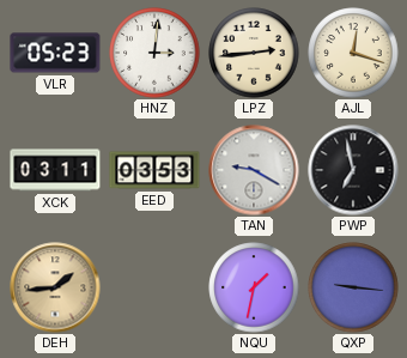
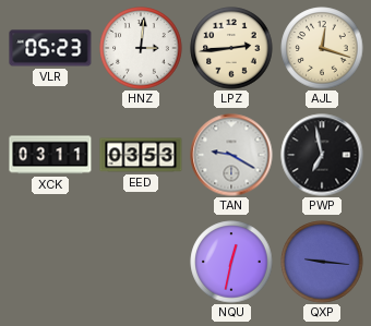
DEH: 1:44 -> none
NQU: 1:32 -> 12:32
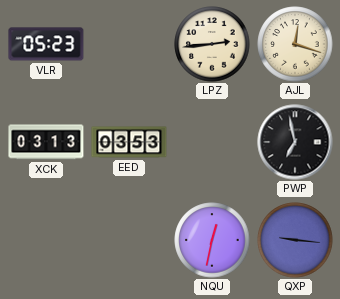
HNZ: 3:01 -> none
XCK: 03:11 -> 03:13
TAN: 9:20 -> none
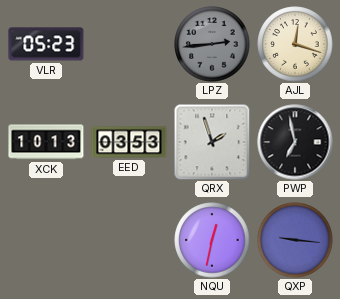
LPZ dial: cream -> grey
XCK: 03:13 -> 10:13
QRX: none -> 1:57
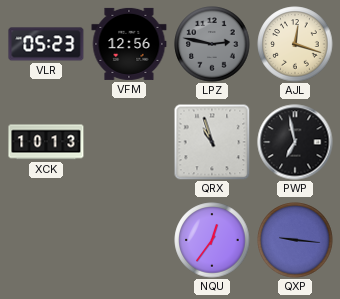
VFM: none -> 12:56
LPZ: 2:44 -> 2:47
EED: 03:53 -> none
QRX: 1:57 -> 10:57
NQU: 12:32 -> 12:36
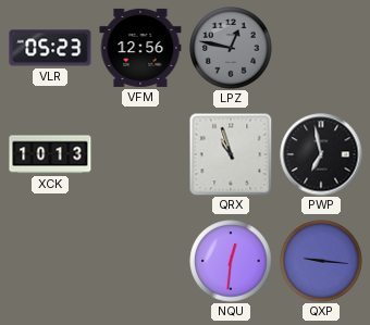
LPZ: 2:47 -> 12:47
AJL: 12:18 -> none
NQU: 12:36 -> 12:31
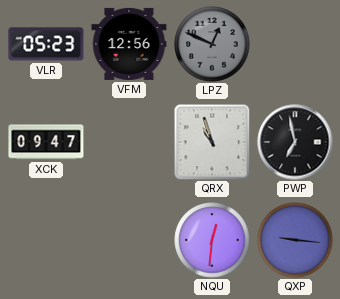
LPZ: 12:47 -> 12:49
XCK: 10:13 -> 09:47
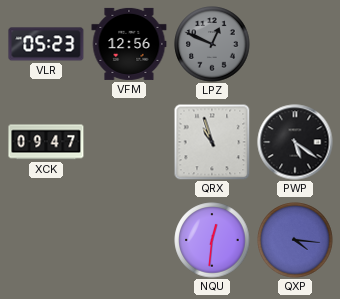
PWP: 6:58 -> 5:21
QXP: 9:16 -> 4:16
